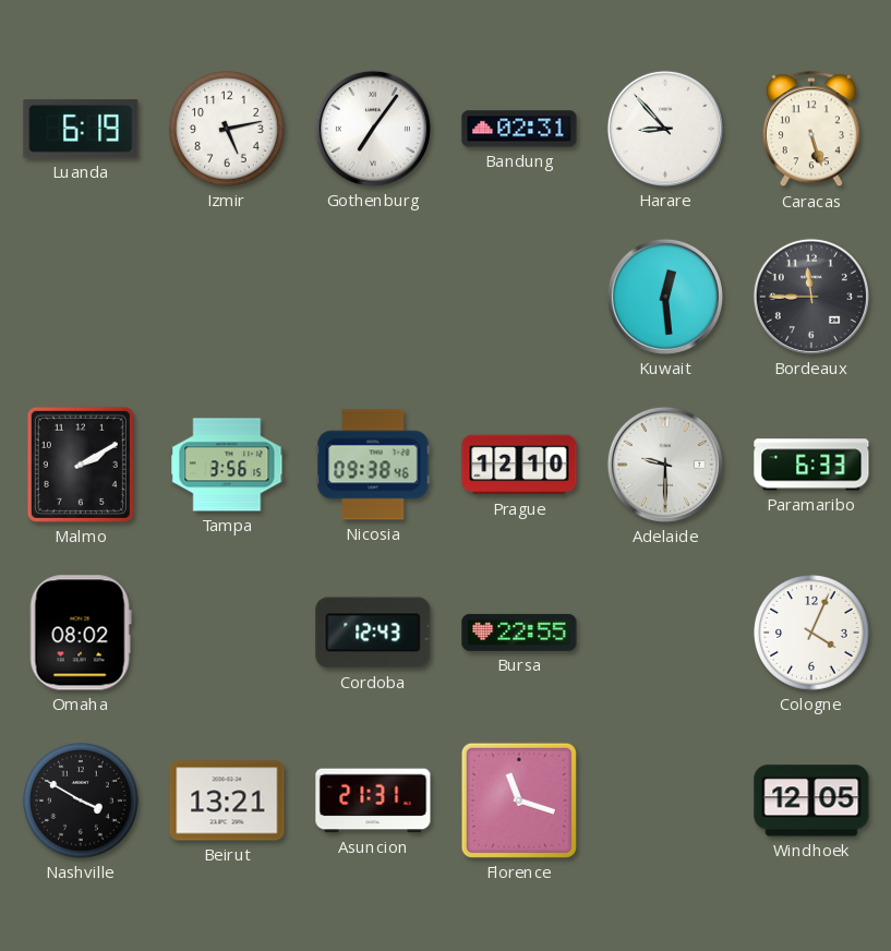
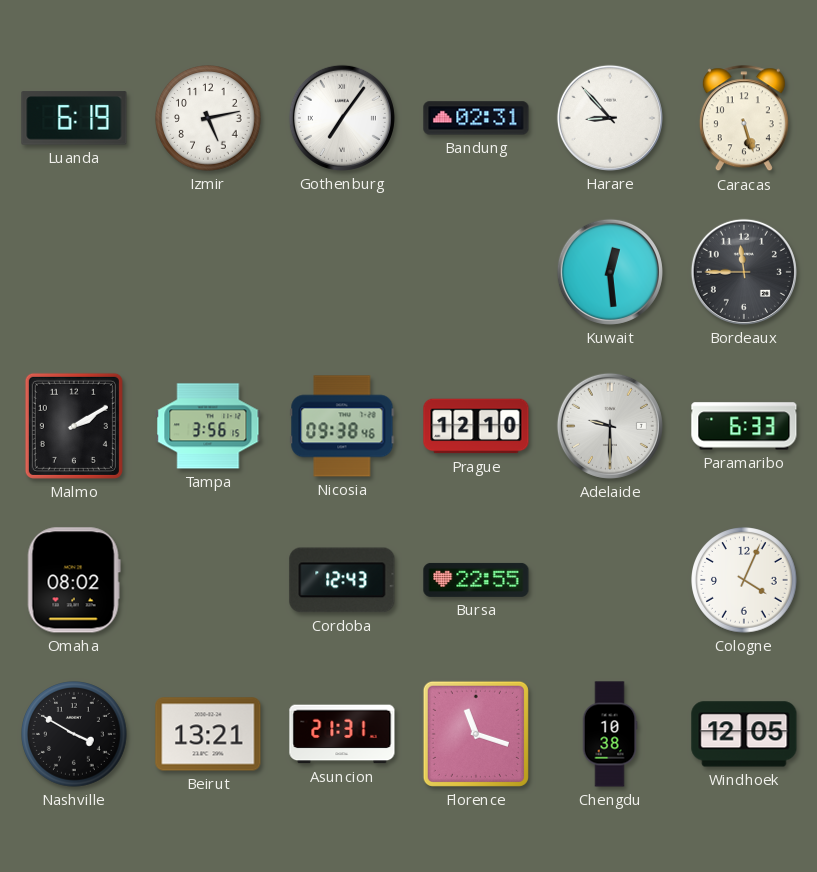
Chengdu: none -> 10:38
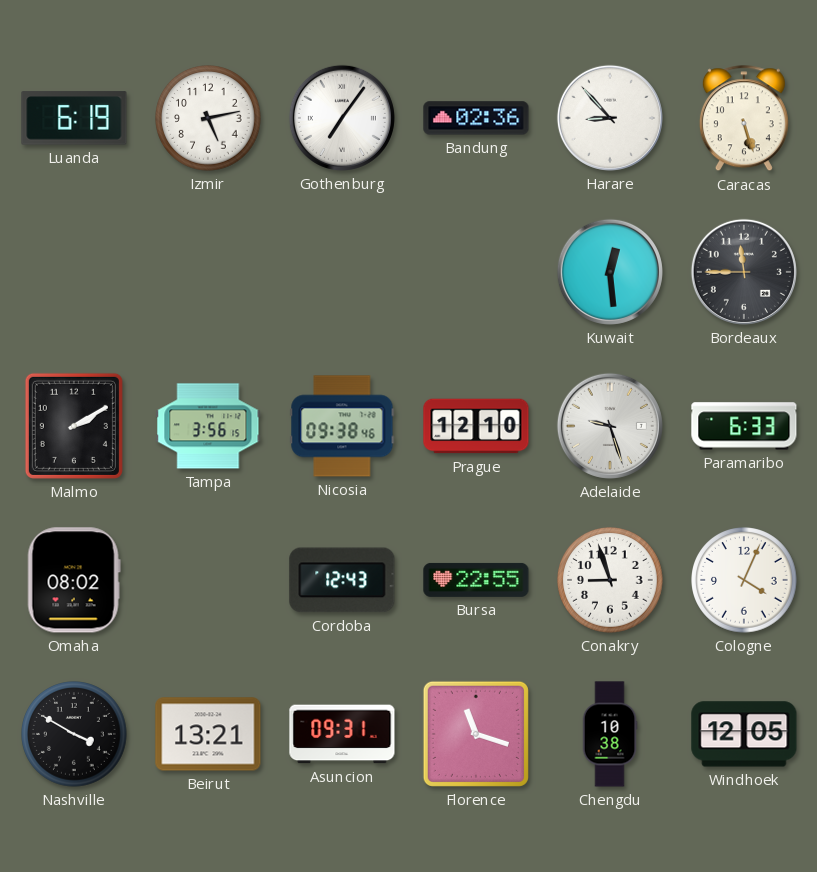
Bandung: 02:31 -> 02:36
Adelaide: 9:30 -> 9:27
Conakry: none -> 8:57
Asuncion: 21:31 -> 09:31
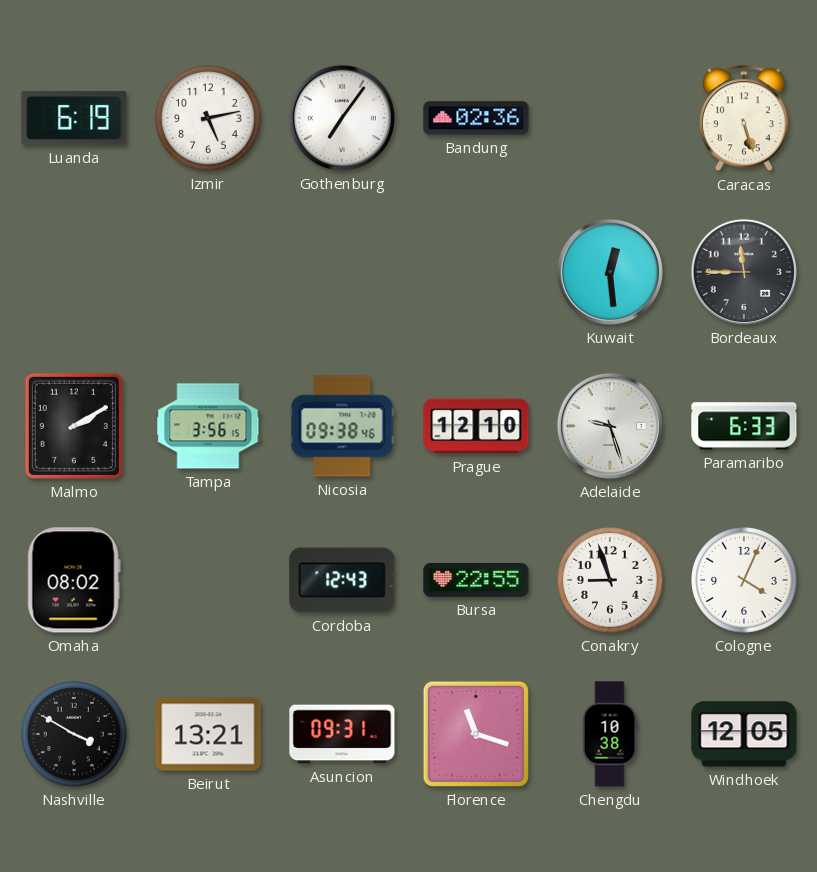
Harare: 8:53 -> none
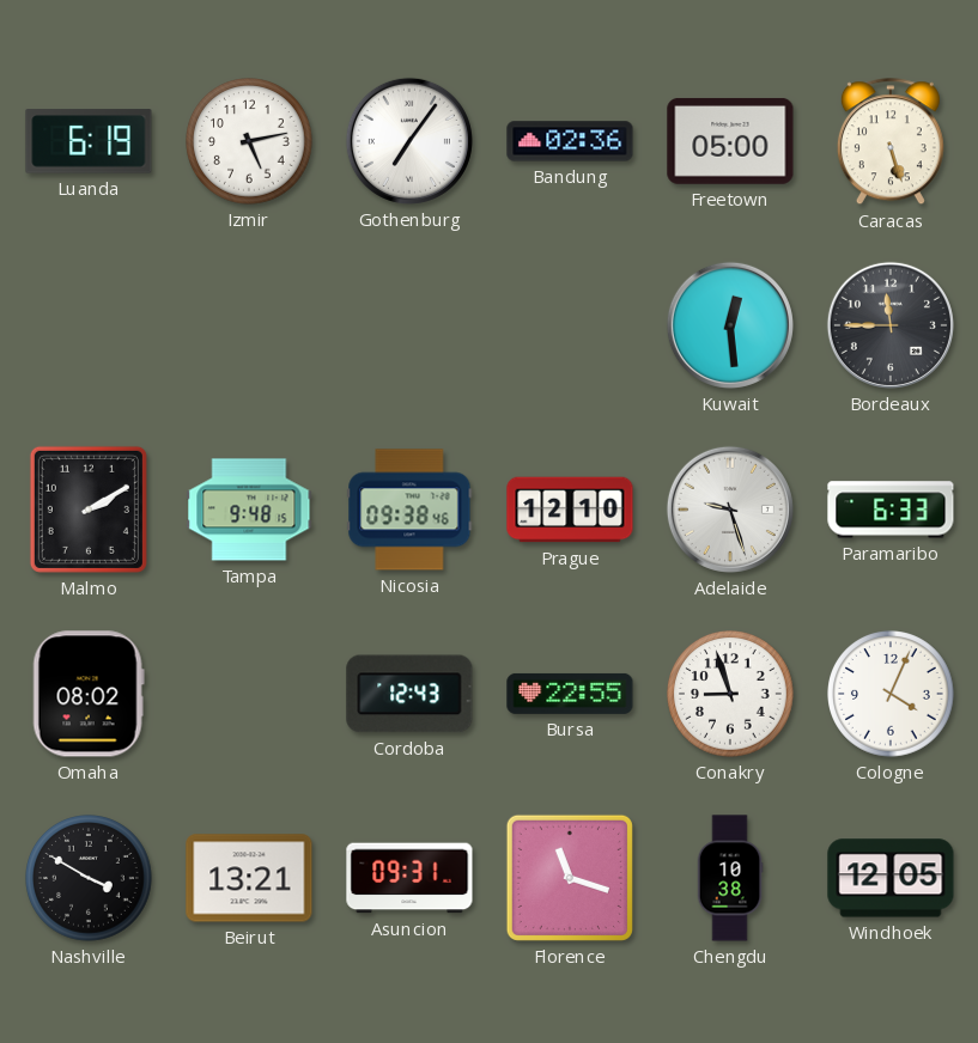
Freetown: none -> 05:00
Tampa: 3:56 -> 9:48
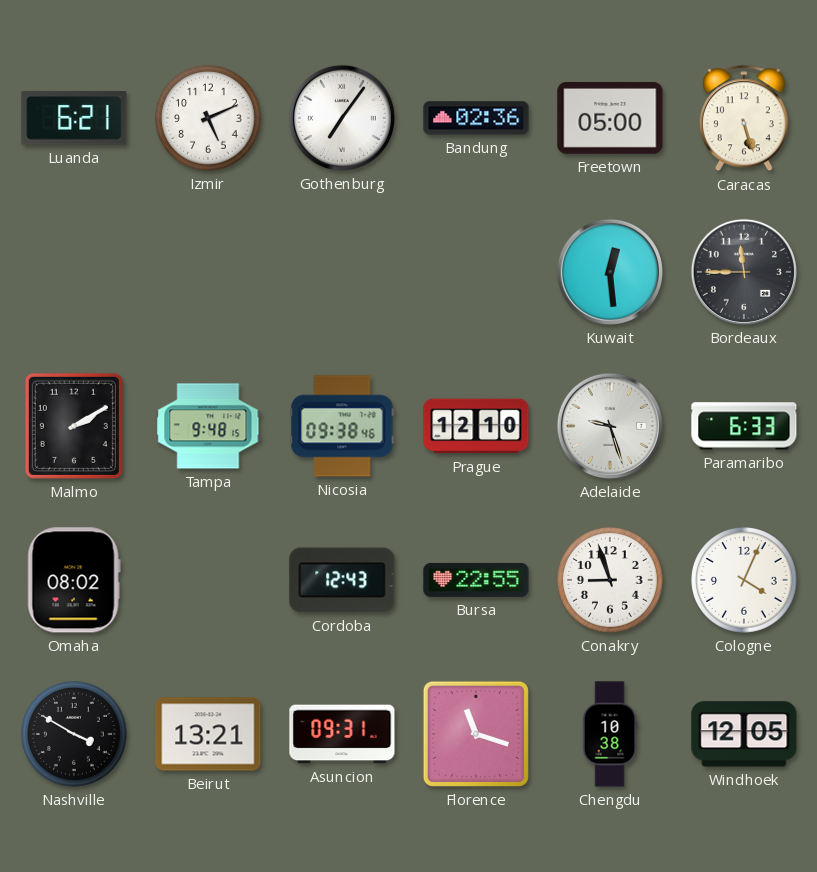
Luanda: 6:19 -> 6:21
Izmir: 5:13 -> 5:11
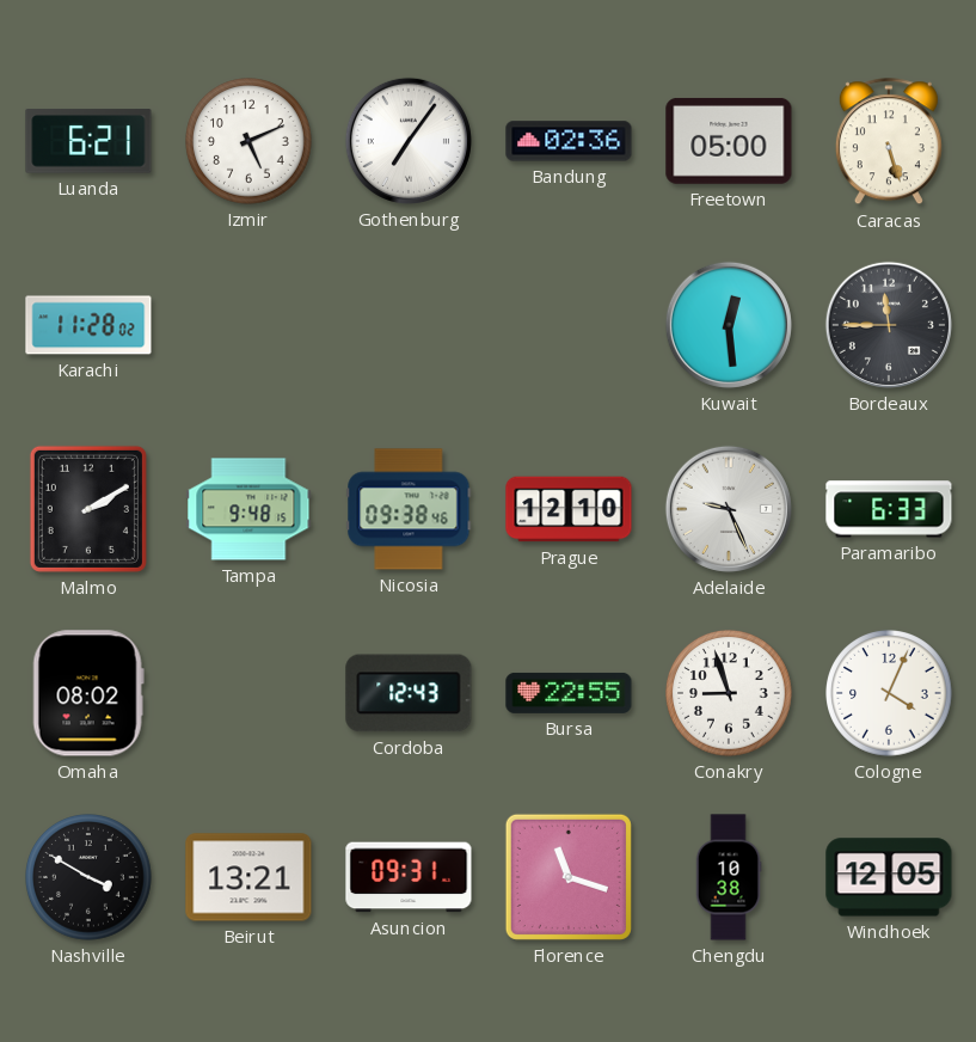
Karachi: none -> 11:28
Adelaide: 9:27 -> 9:26
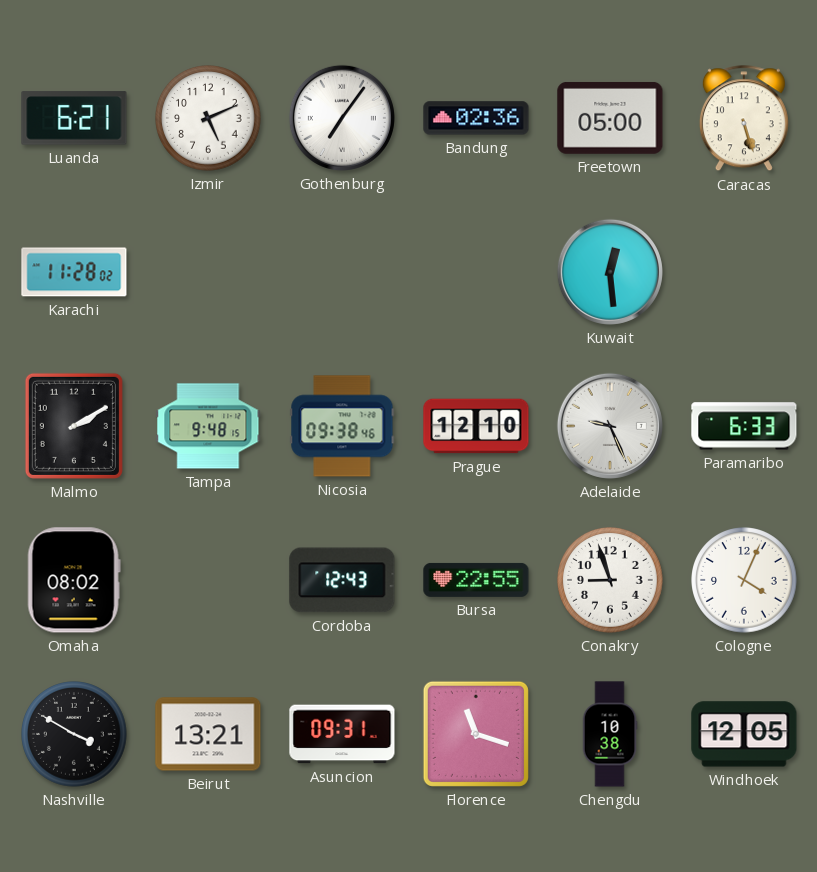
Bordeaux: 11:45 -> none
